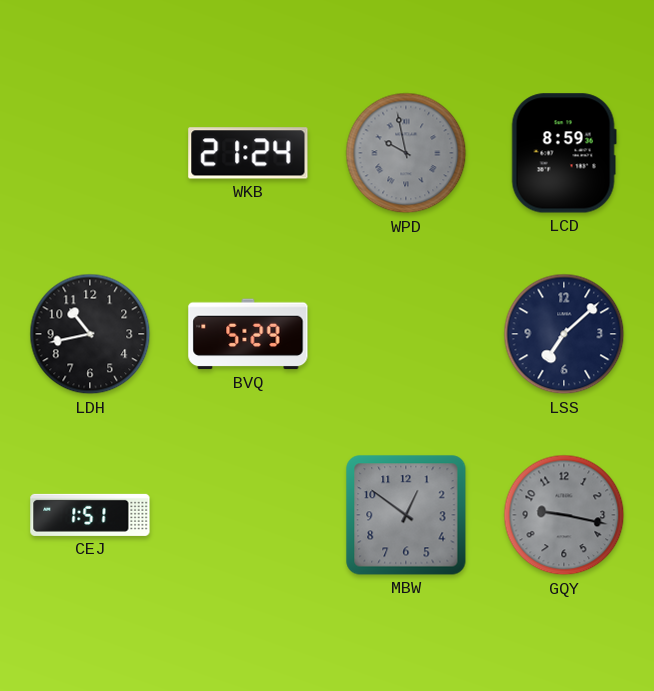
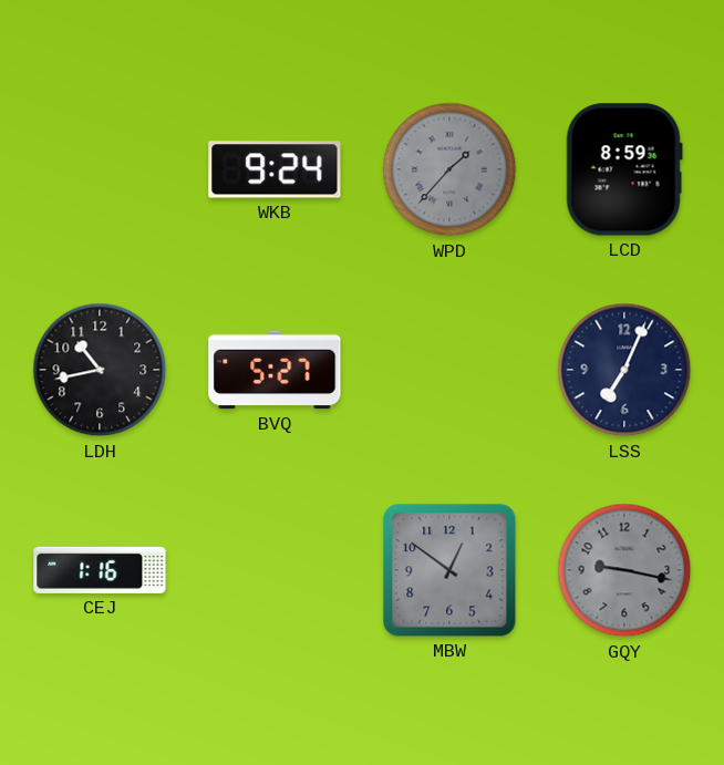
WKB: 21:24 -> 9:24
WPD: 9:58 -> 1:37
BVQ: 5:29 -> 5:27
LSS: 7:08 -> 7:04
CEJ: 1:51 -> 1:16
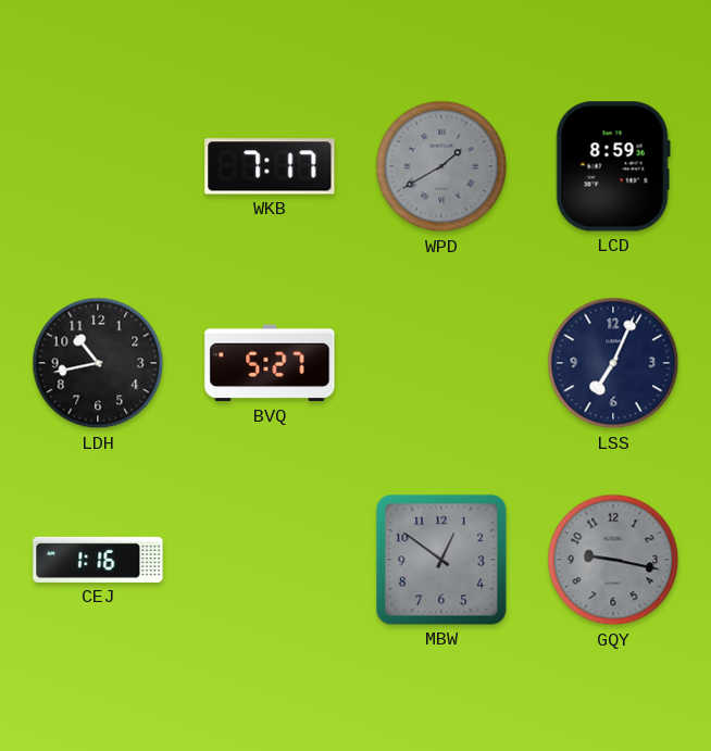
WKB: 9:24 -> 7:17
WPD: 1:37 -> 1:40
